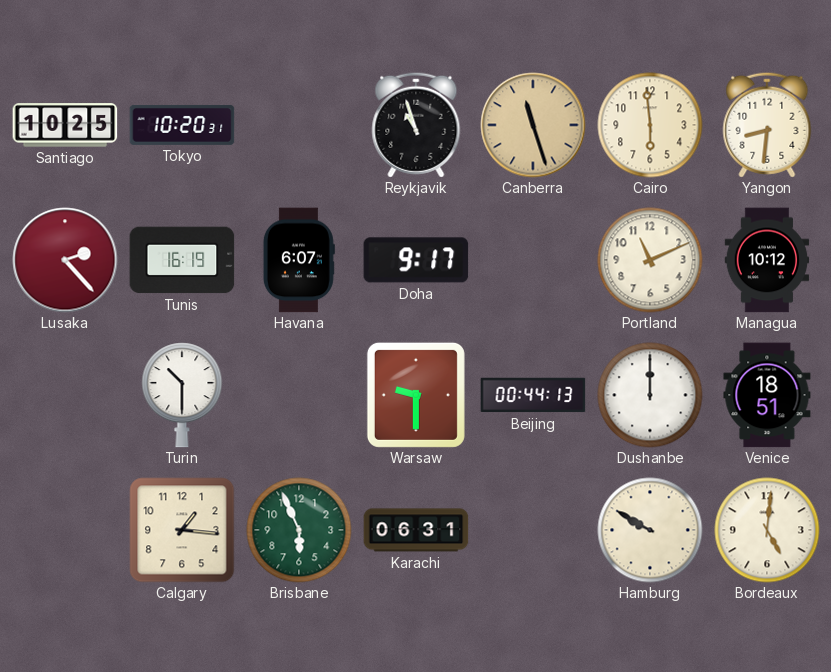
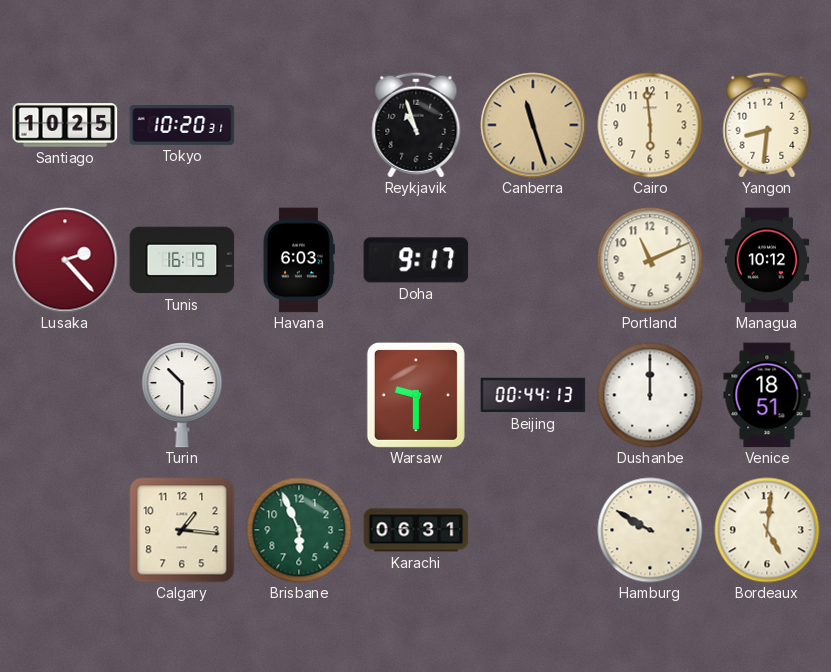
Havana: 6:07 -> 6:03
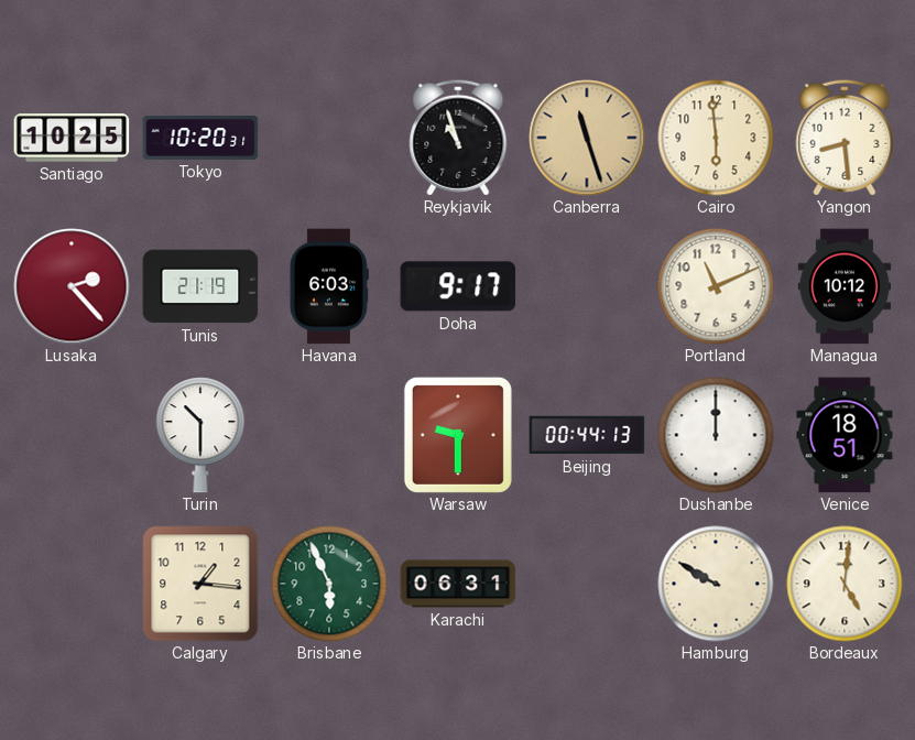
Yangon: 8:31 -> 8:29
Tunis: 16:19 -> 21:19
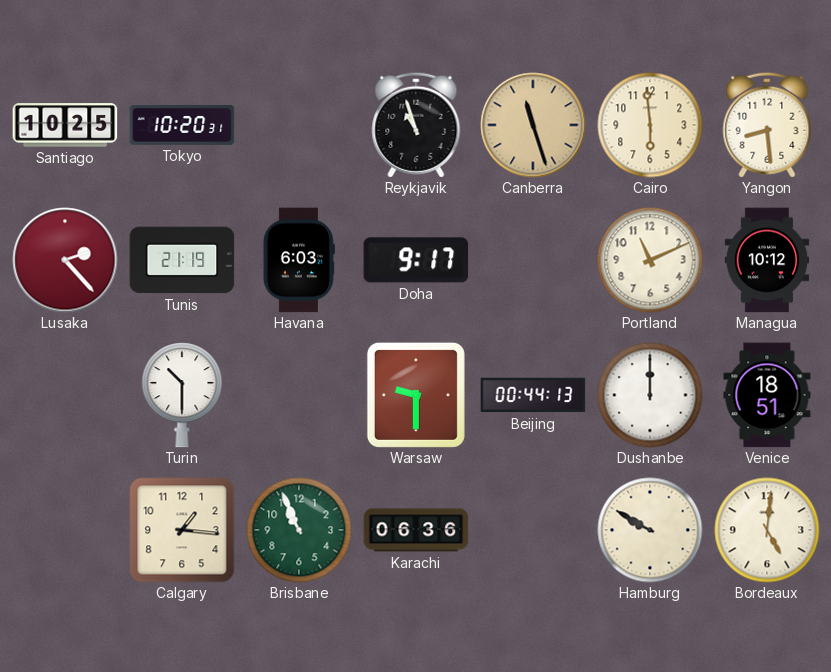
Brisbane: 5:56 -> 10:56
Karachi: 06:31 -> 06:36
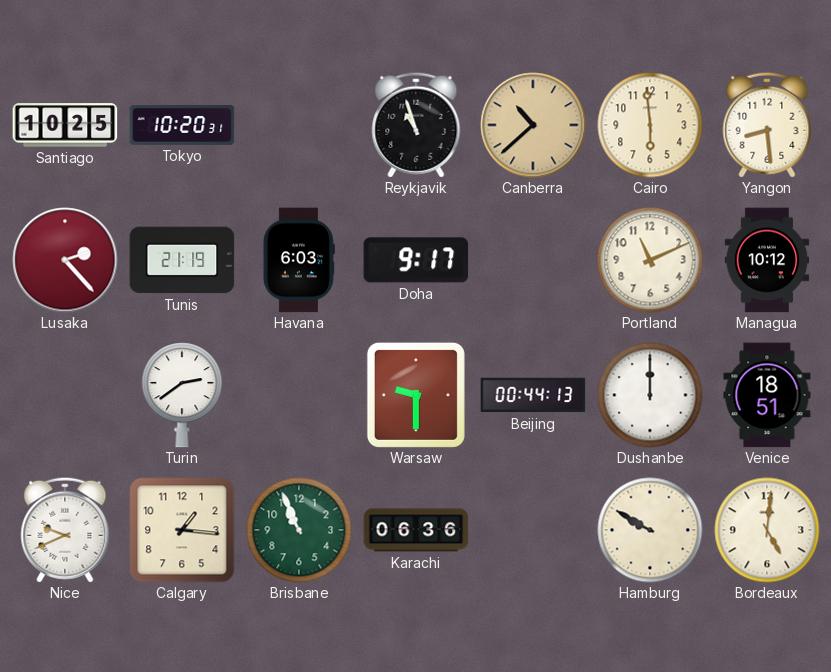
Canberra: 11:27 -> 10:38
Turin: 10:30 -> 2:39
Nice: none -> 9:41
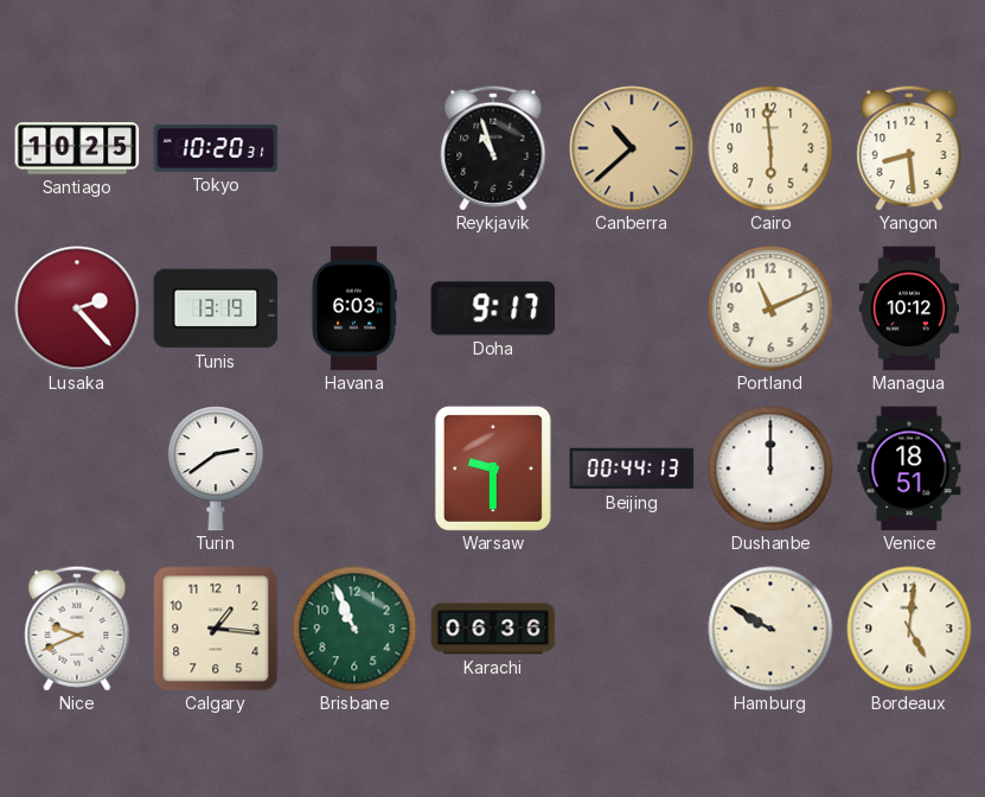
Tunis: 21:19 -> 13:19
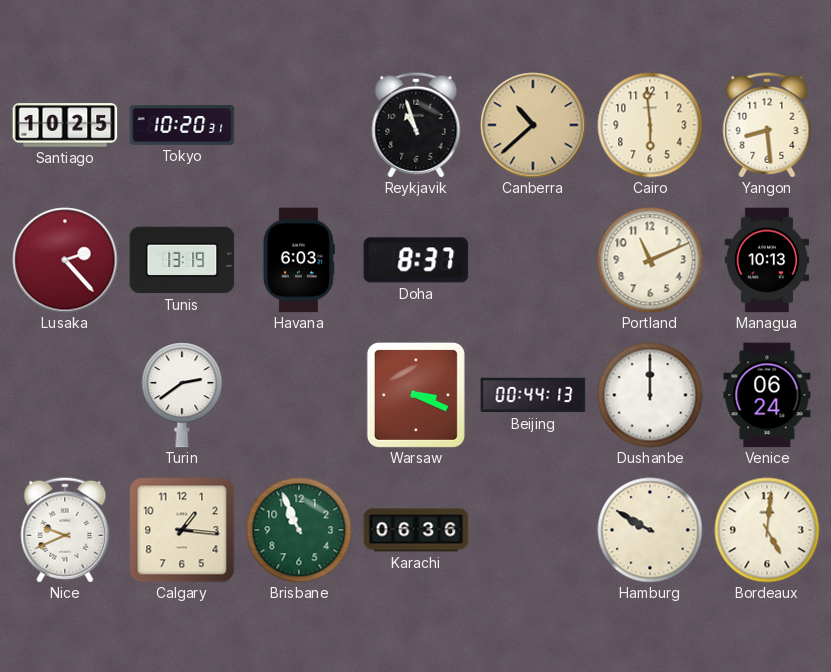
Doha: 9:17 -> 8:37
Managua: 10:12 -> 10:13
Warsaw: 9:30 -> 3:19
Venice: 18:51 -> 06:24
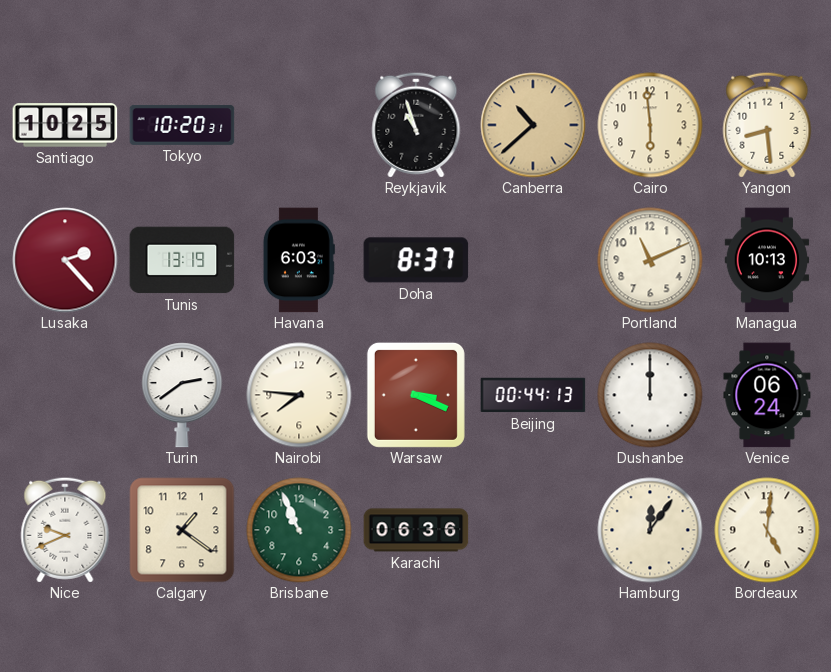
Nairobi: none -> 7:46
Calgary: 1:16 -> 1:21
Hamburg: 9:50 -> 12:06
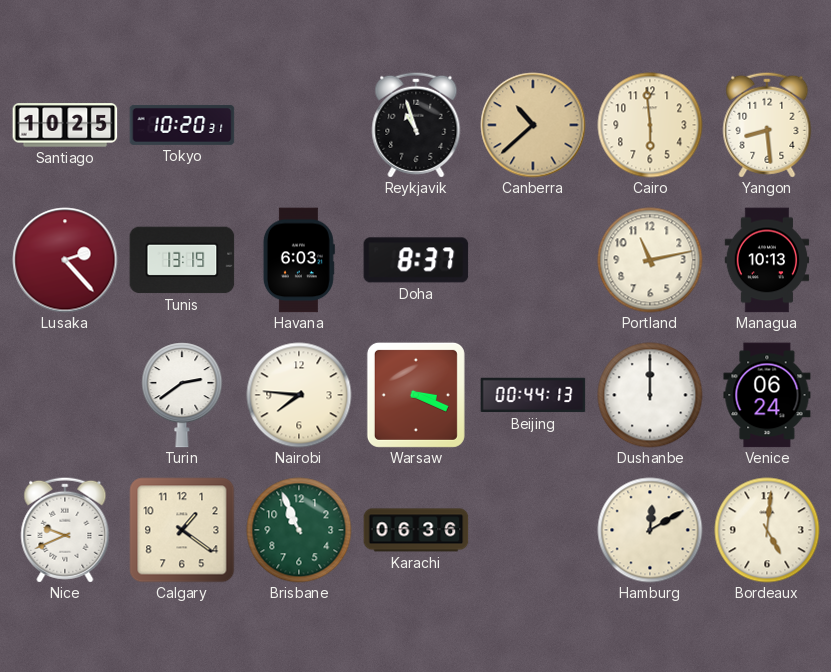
Portland: 11:11 -> 11:13
Hamburg: 12:06 -> 12:10
